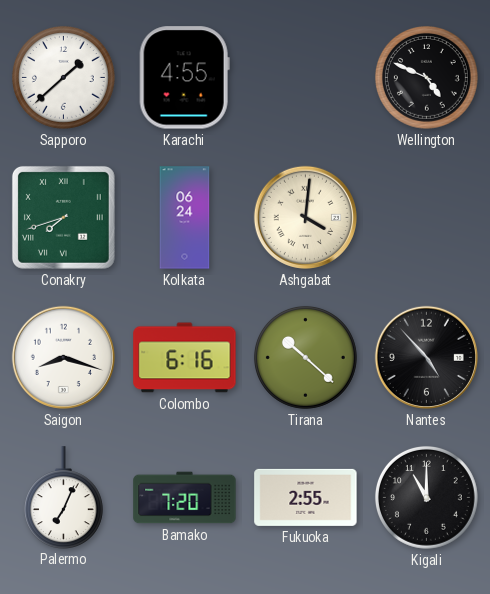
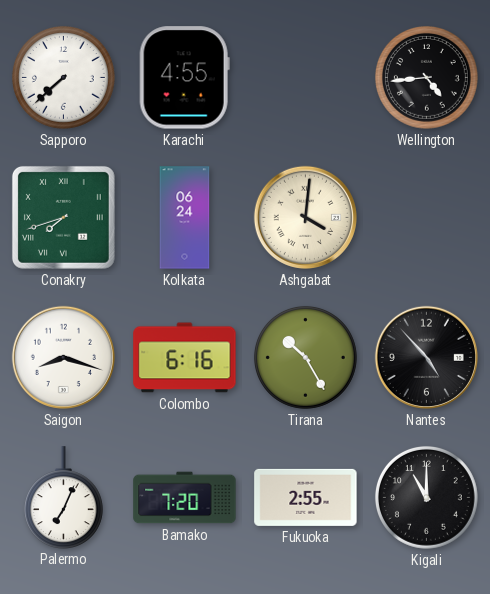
Sapporo: 1:38 -> 7:38
Wellington: 4:49 -> 4:44
Tirana: 10:22 -> 10:25
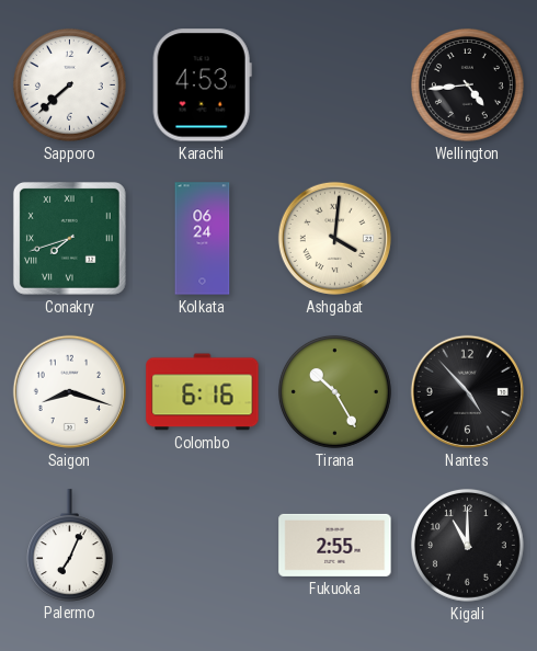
Karachi: 4:55 -> 4:53
Bamako: 7:20 -> none
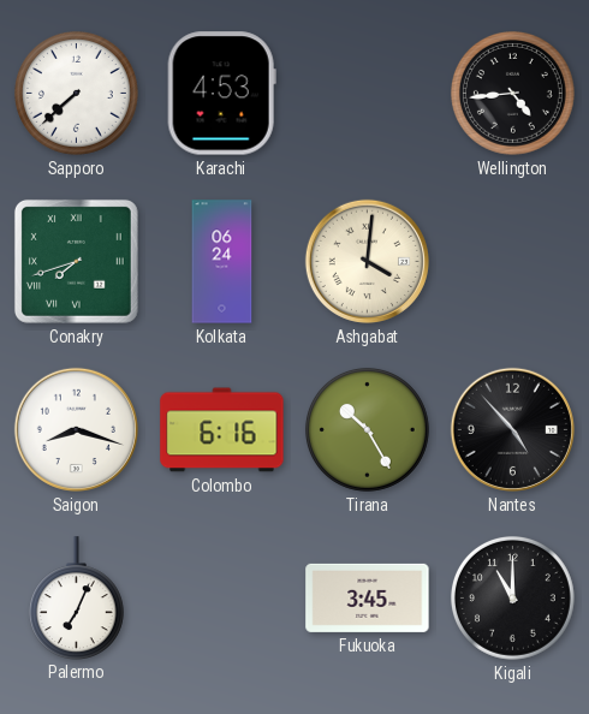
Fukuoka: 2:55 -> 3:45
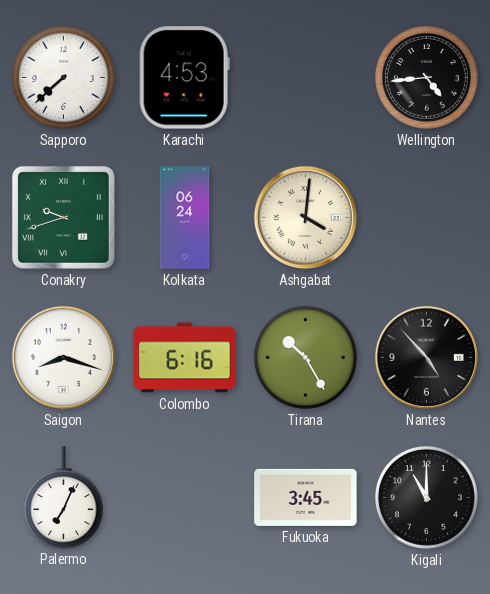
Conakry: 7:42 -> 9:42
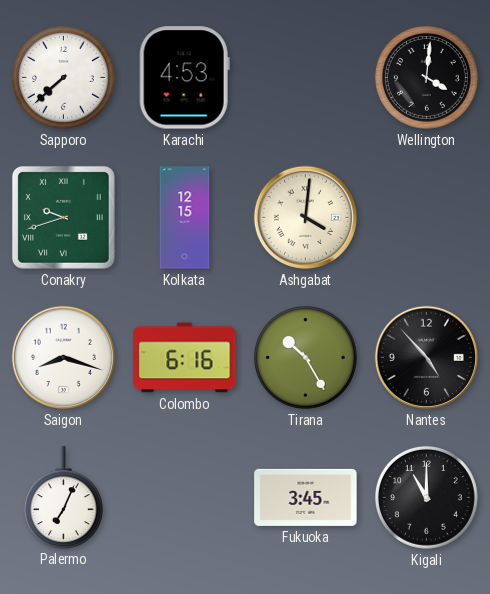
Wellington: 4:44 -> 4:01
Kolkata: 06:24 -> 12:15
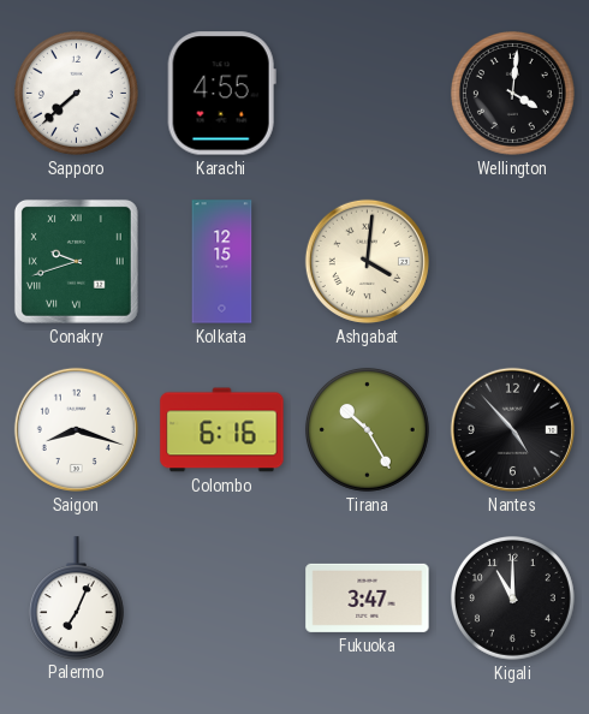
Karachi: 4:53 -> 4:55
Fukuoka: 3:45 -> 3:47
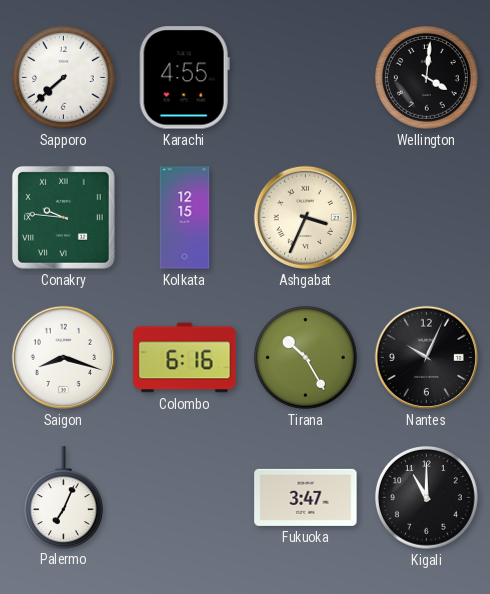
Conakry: 9:42 -> 9:46
Ashgabat: 4:01 -> 3:34
Nantes: 4:53 -> 10:04
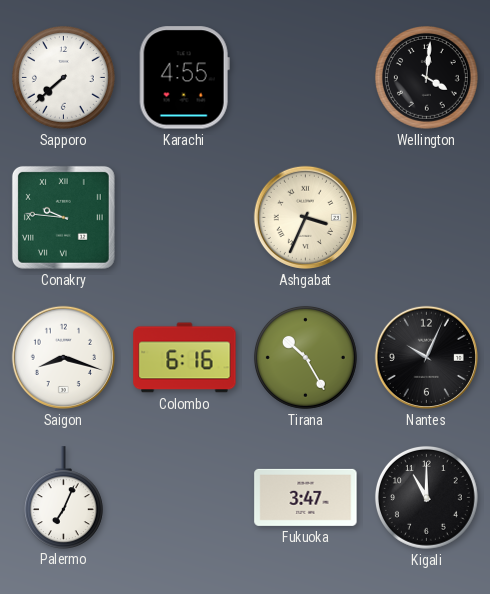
Kolkata: 12:15 -> none
